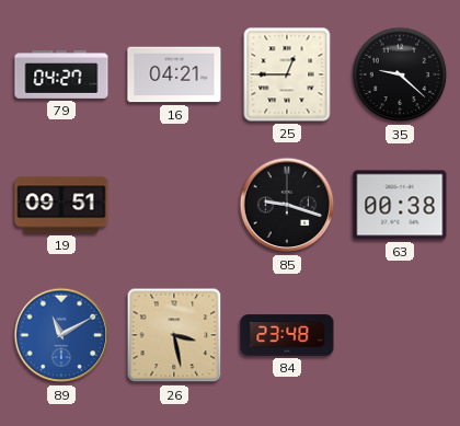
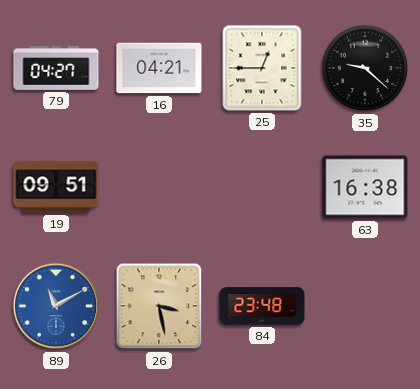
85: 9:18 -> none
63: 00:38 -> 16:38
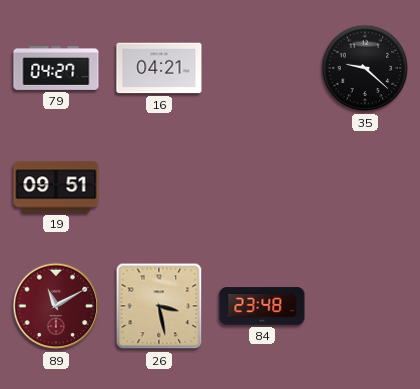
25: 12:45 -> none
63: 16:38 -> none
89 dial: blue -> burgundy
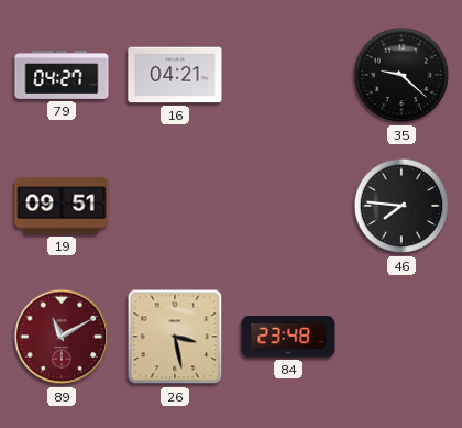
46: none -> 7:46
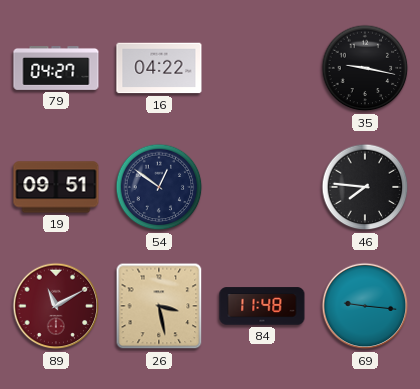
16: 04:21 -> 04:22
35: 9:22 -> 9:17
54: none -> 12:51
84: 23:48 -> 11:48
69: none -> 9:16
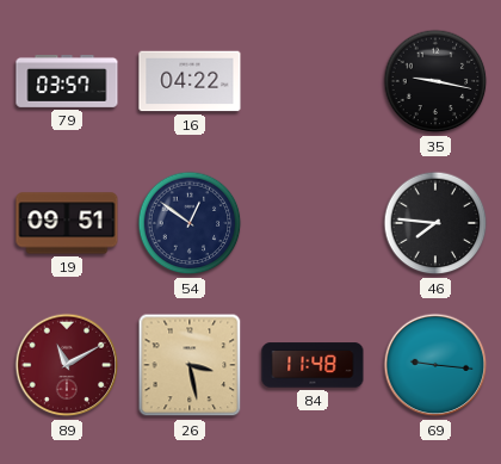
79: 04:27 -> 03:57
